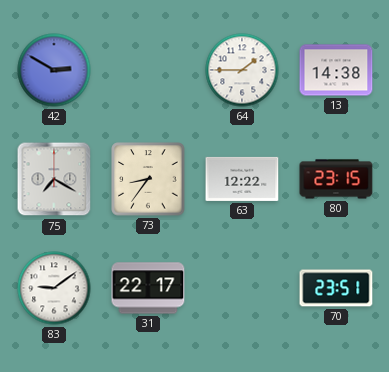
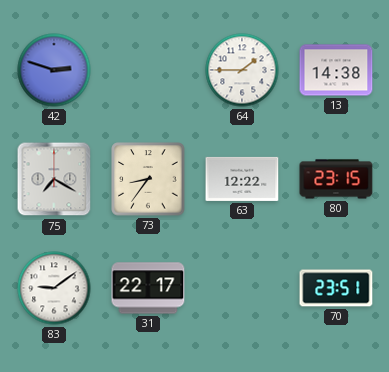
42: 2:50 -> 2:48
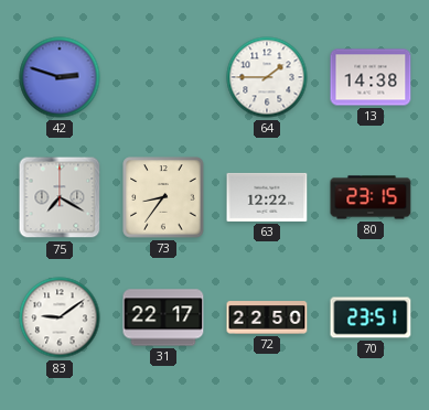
72: none -> 22:50
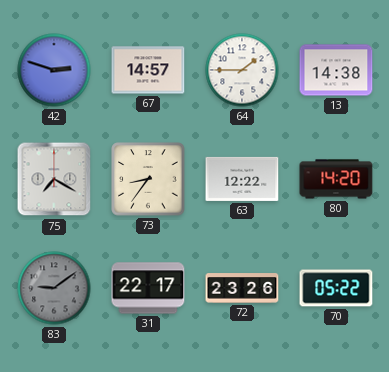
67: none -> 14:57
80: 23:15 -> 14:20
83 dial: white -> grey
72: 22:50 -> 23:26
70: 23:51 -> 05:22
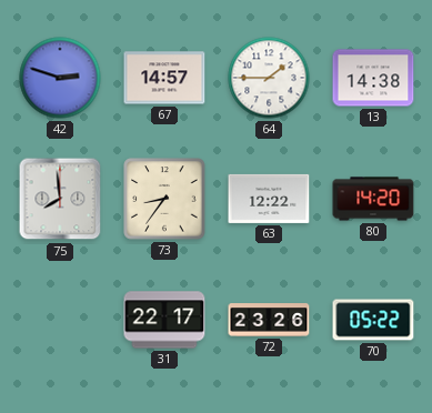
75: 7:20 -> 7:59
83: 9:09 -> none
